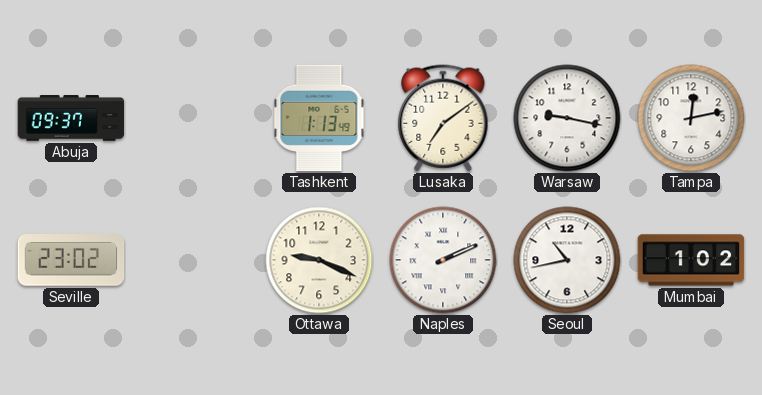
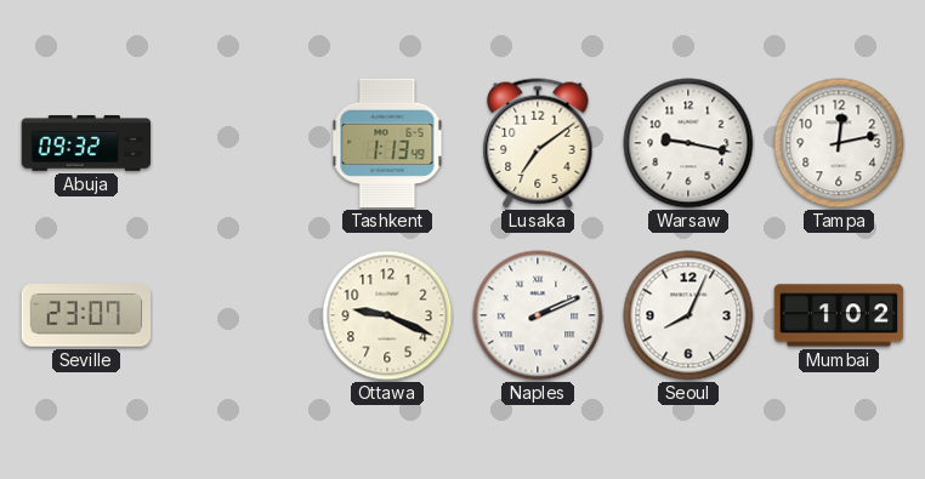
Abuja: 09:37 -> 09:32
Seville: 23:02 -> 23:07
Seoul: 10:43 -> 8:04
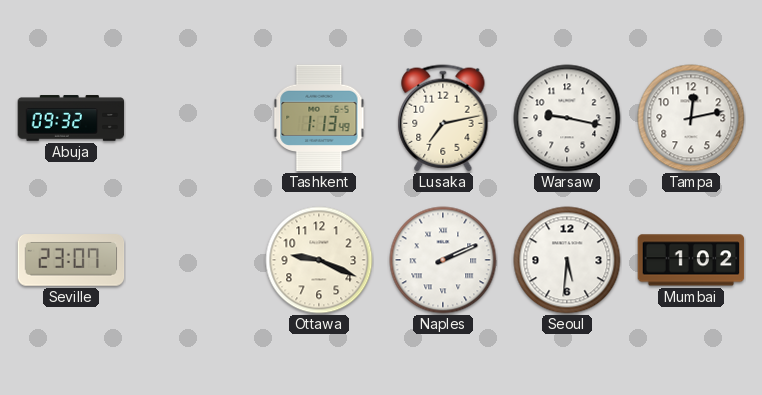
Lusaka: 7:09 -> 7:13
Seoul: 8:04 -> 5:31
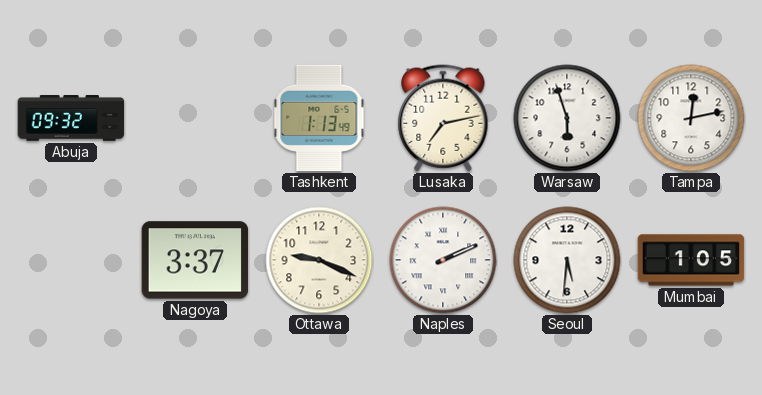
Warsaw: 9:17 -> 5:57
Seville: 23:07 -> none
Nagoya: none -> 3:37
Mumbai: 1:02 -> 1:05
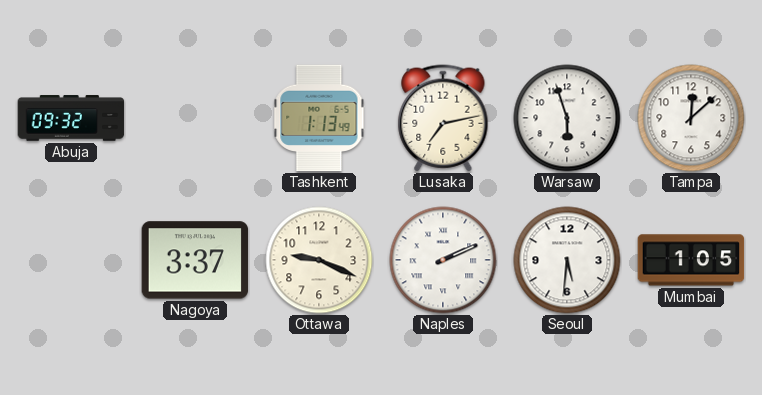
Tampa: 12:13 -> 12:08
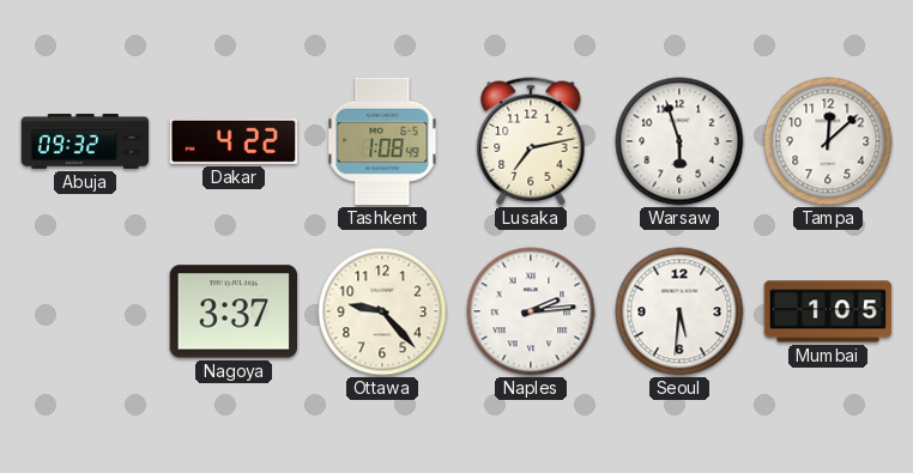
Dakar: none -> 4:22
Tashkent: 1:13 -> 1:08
Ottawa: 9:19 -> 9:23
Naples: 2:11 -> 2:14
